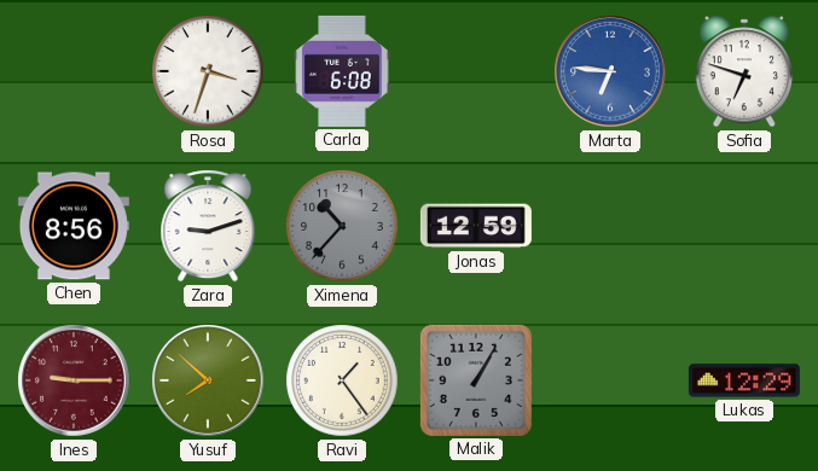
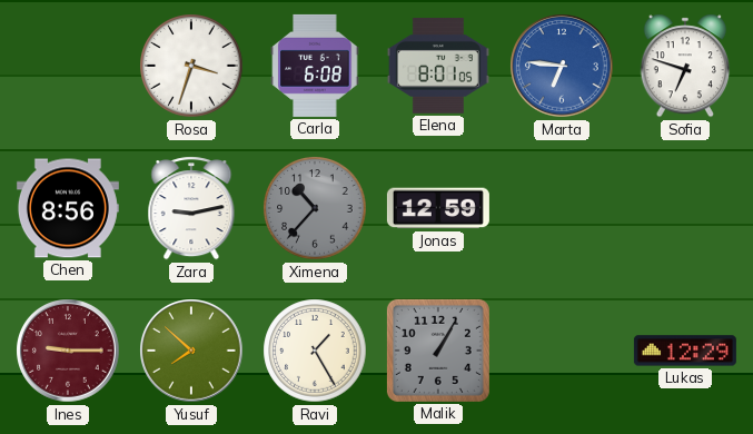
Elena: none -> 8:01
Zara: 9:12 -> 9:13
Ravi: 1:24 -> 1:25
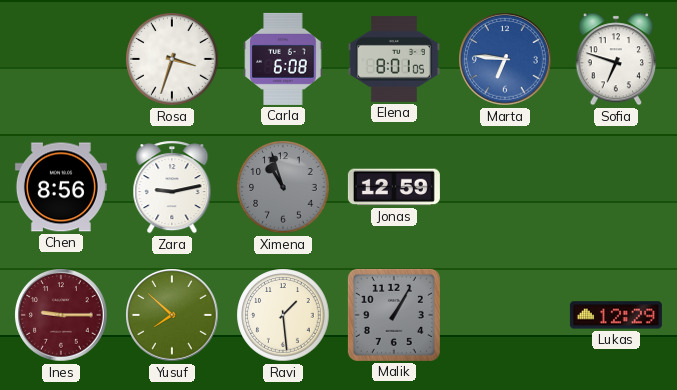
Ximena: 10:37 -> 10:57
Ravi: 1:25 -> 1:29
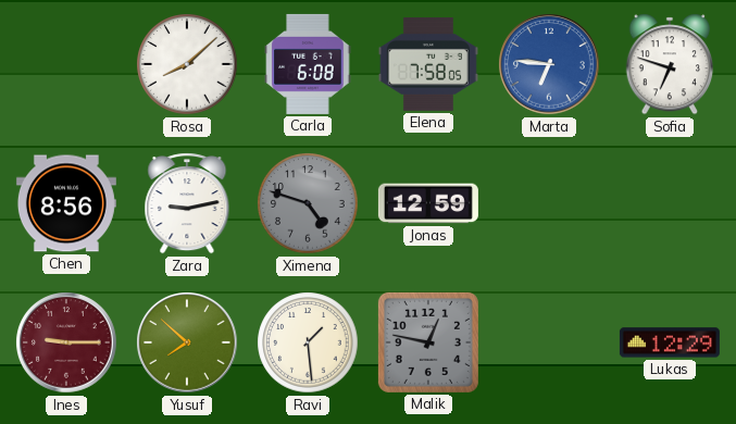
Rosa: 3:33 -> 8:08
Elena: 8:01 -> 7:58
Ximena: 10:57 -> 4:48
Malik: 1:05 -> 12:47
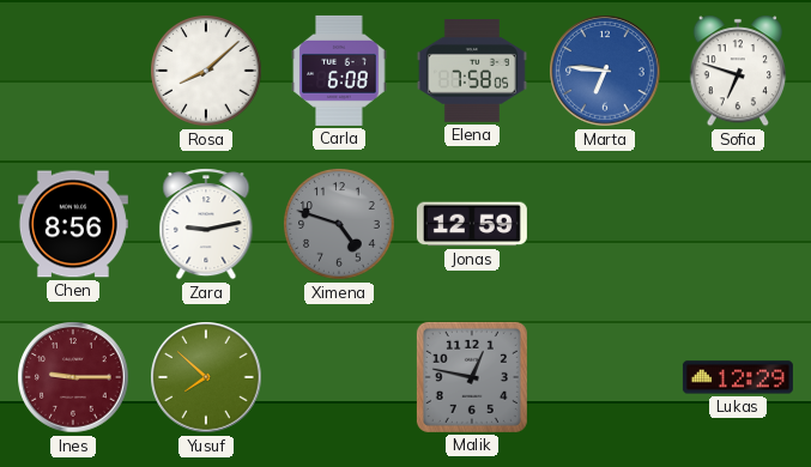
Ravi: 1:29 -> none
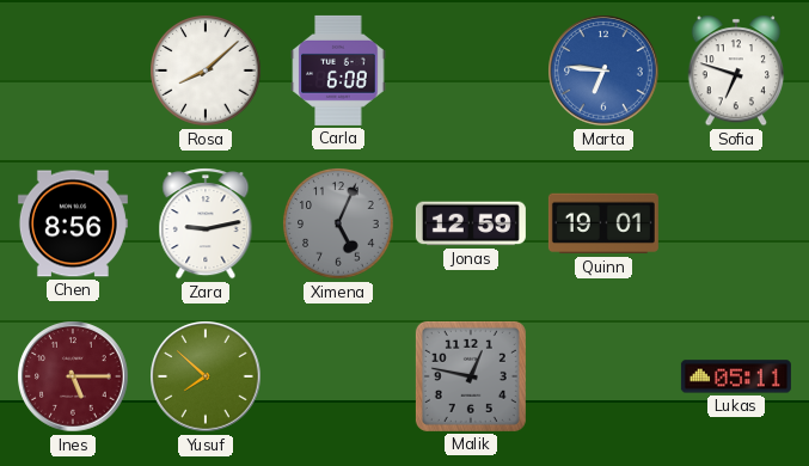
Elena: 7:58 -> none
Ximena: 4:48 -> 5:04
Quinn: none -> 19:01
Ines: 9:15 -> 5:15
Lukas: 12:29 -> 05:11
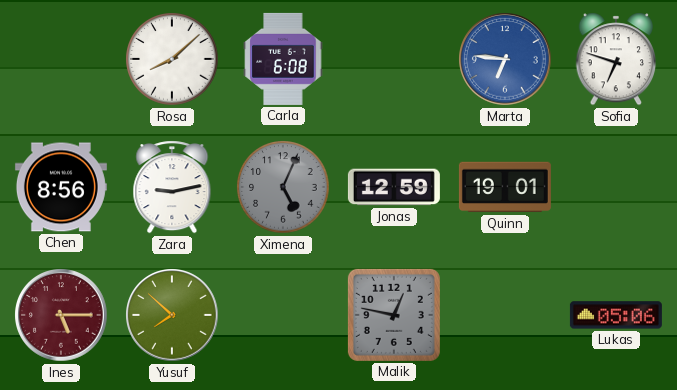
Lukas: 05:11 -> 05:06
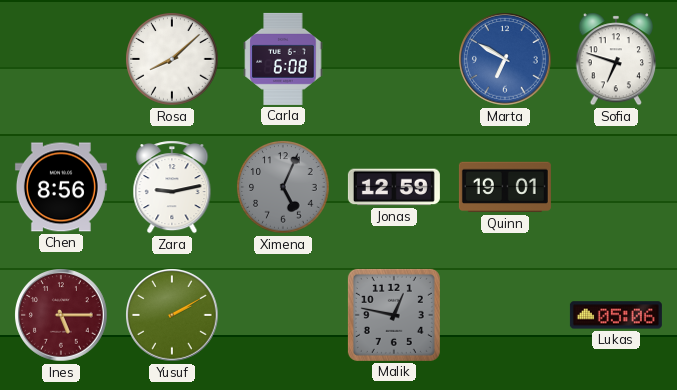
Marta: 6:46 -> 6:50
Yusuf: 7:52 -> 2:10
